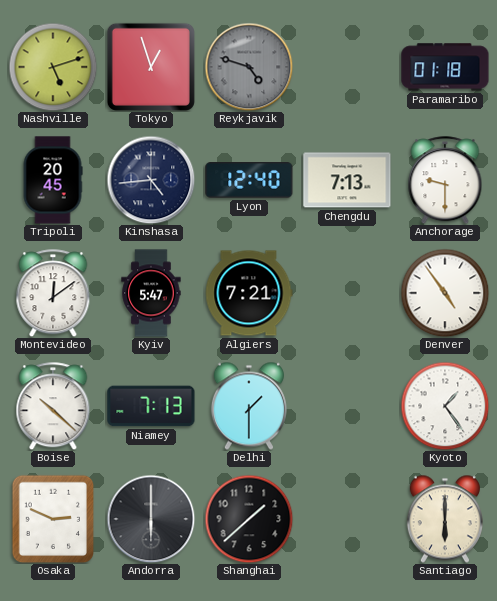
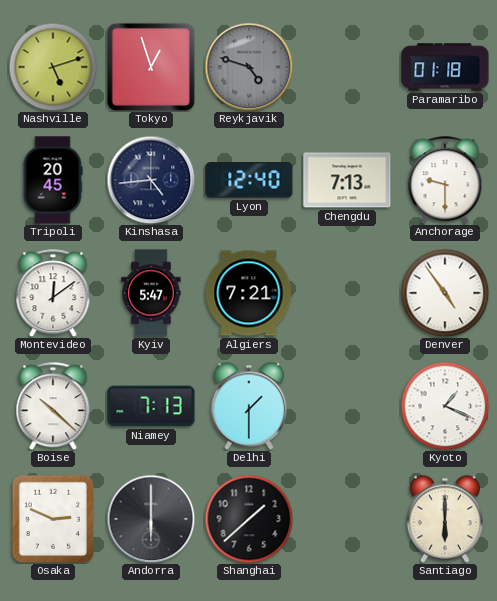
Kyoto: 1:24 -> 1:19
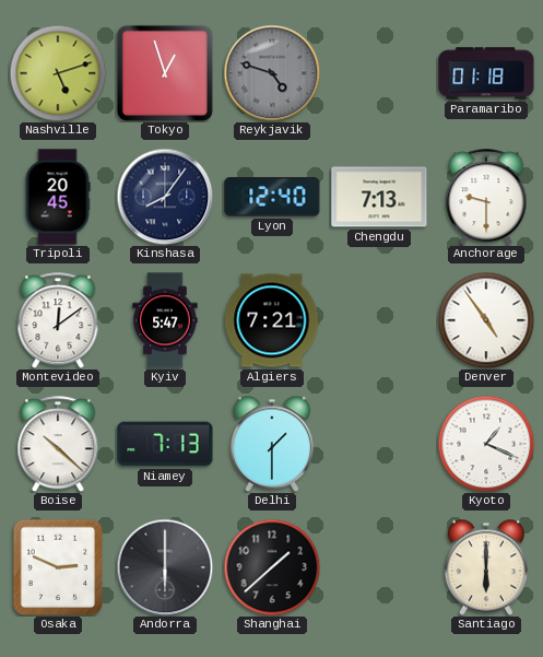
Kinshasa: 4:44 -> 8:06
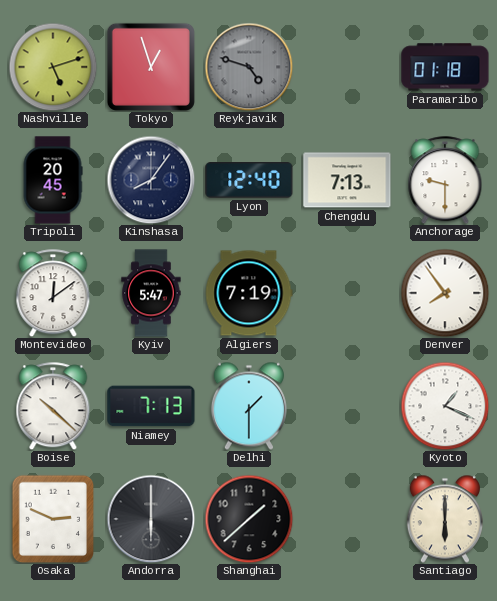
Algiers: 7:21 -> 7:19
Denver: 4:54 -> 7:54
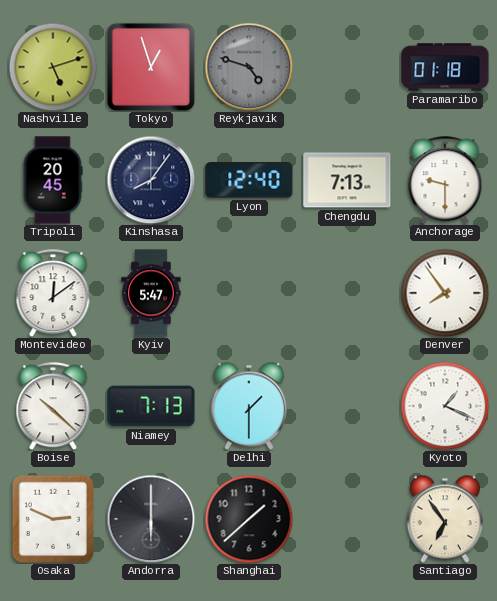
Algiers: 7:19 -> none
Santiago: 6:00 -> 6:54
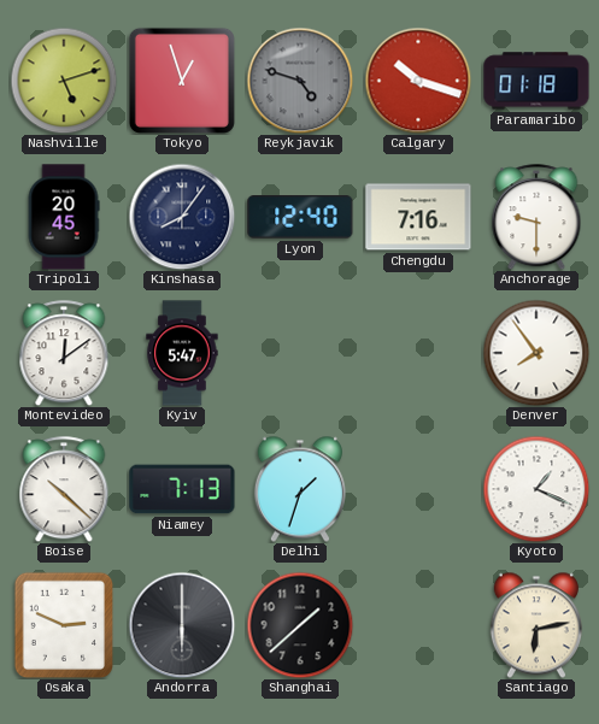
Calgary: none -> 10:18
Chengdu: 7:13 -> 7:16
Delhi: 1:30 -> 1:33
Santiago: 6:54 -> 6:13
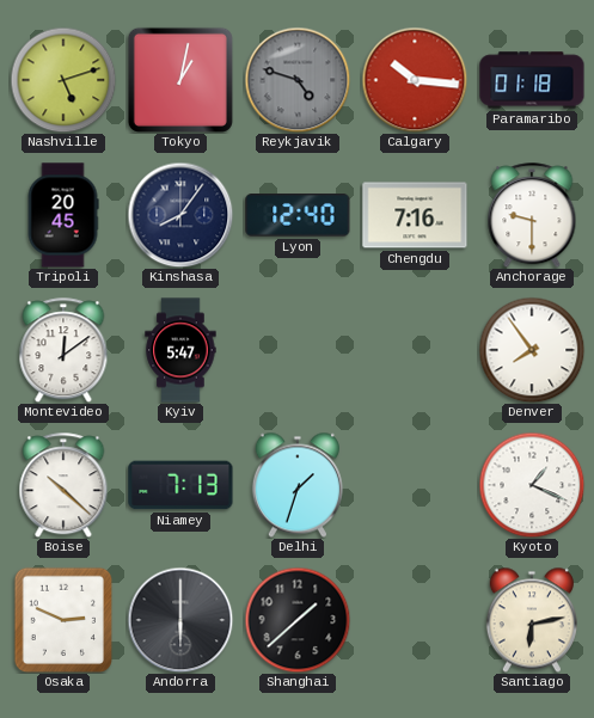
Tokyo: 12:57 -> 1:02
Calgary: 10:18 -> 10:16
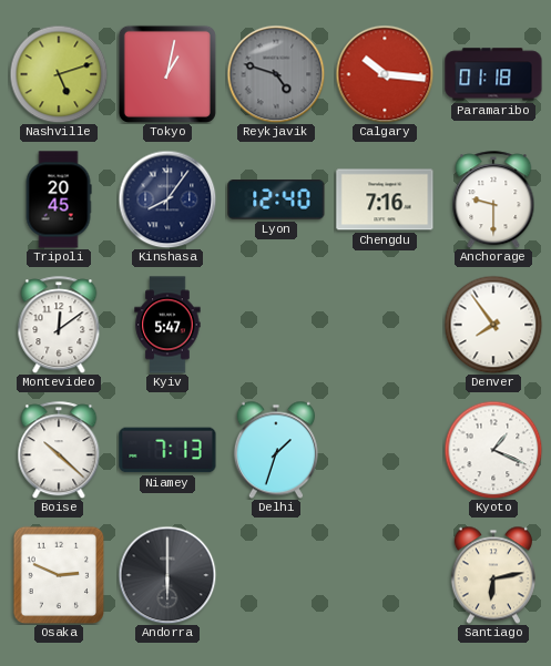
Shanghai: 1:38 -> none
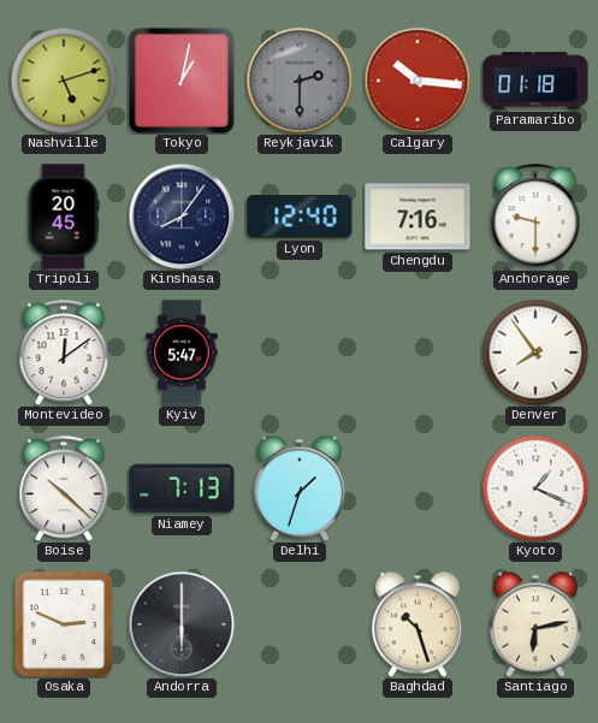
Reykjavik: 4:48 -> 2:30
Baghdad: none -> 10:27
